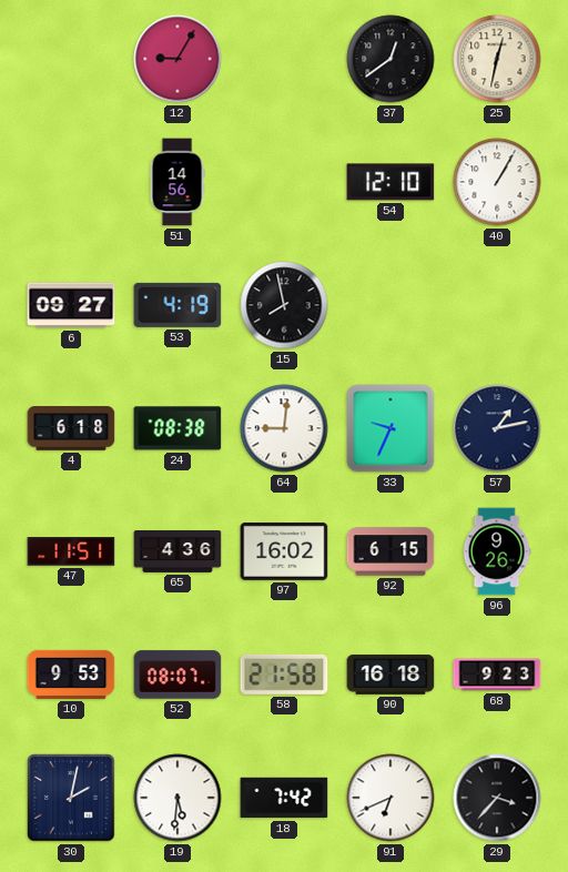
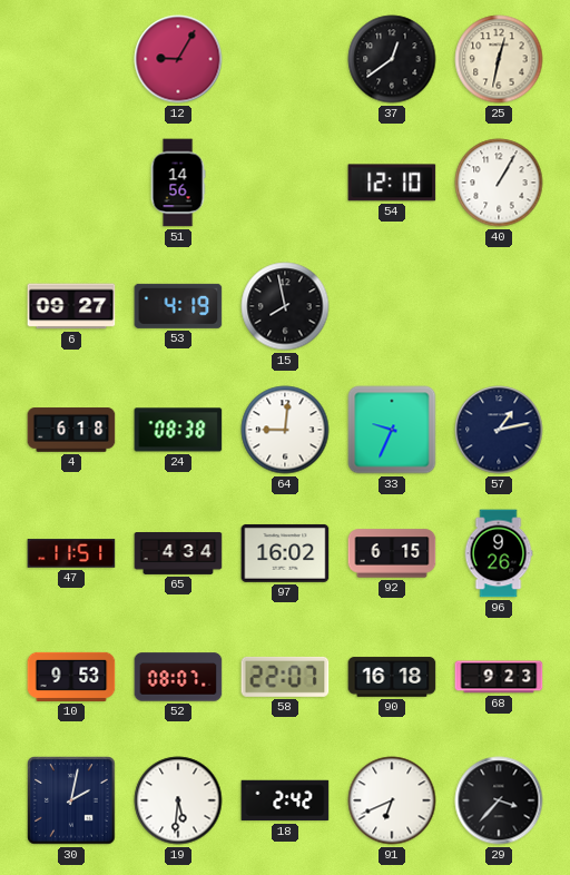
65: 4:36 -> 4:34
58: 21:58 -> 22:07
18: 7:42 -> 2:42
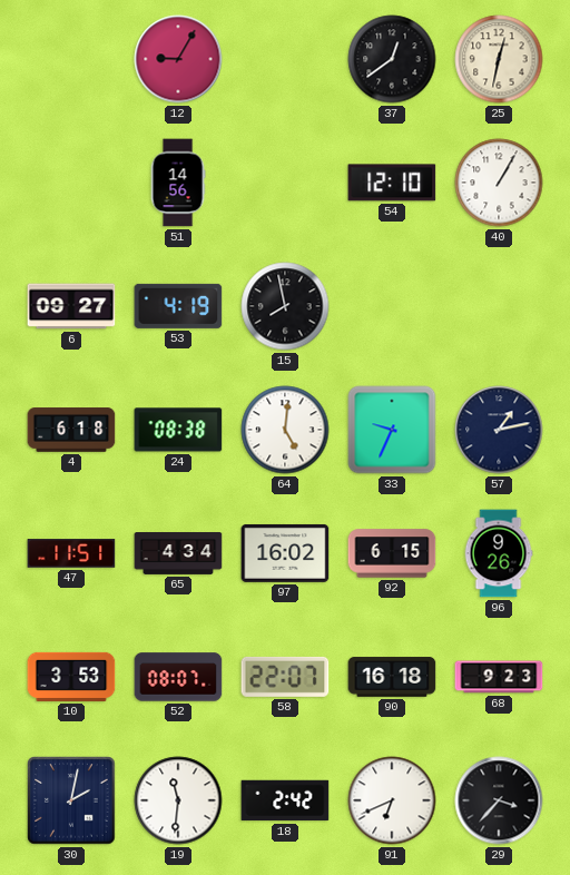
64: 9:01 -> 5:01
10: 9:53 -> 3:53
19: 5:31 -> 11:31
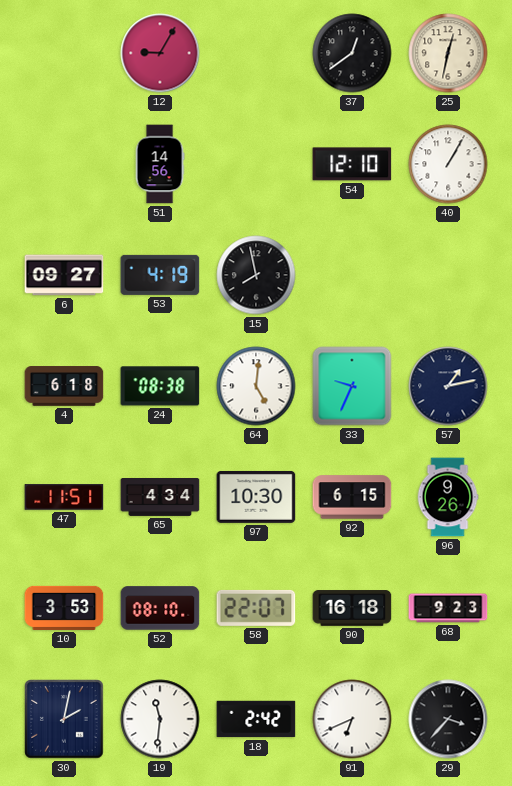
97: 16:02 -> 10:30
52: 08:07 -> 08:10
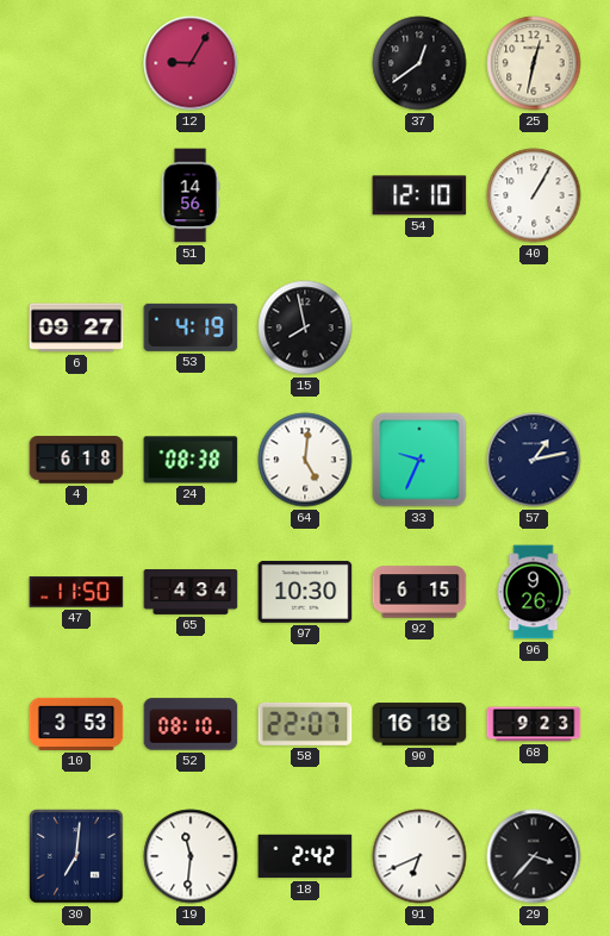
47: 11:51 -> 11:50
30: 2:02 -> 7:01
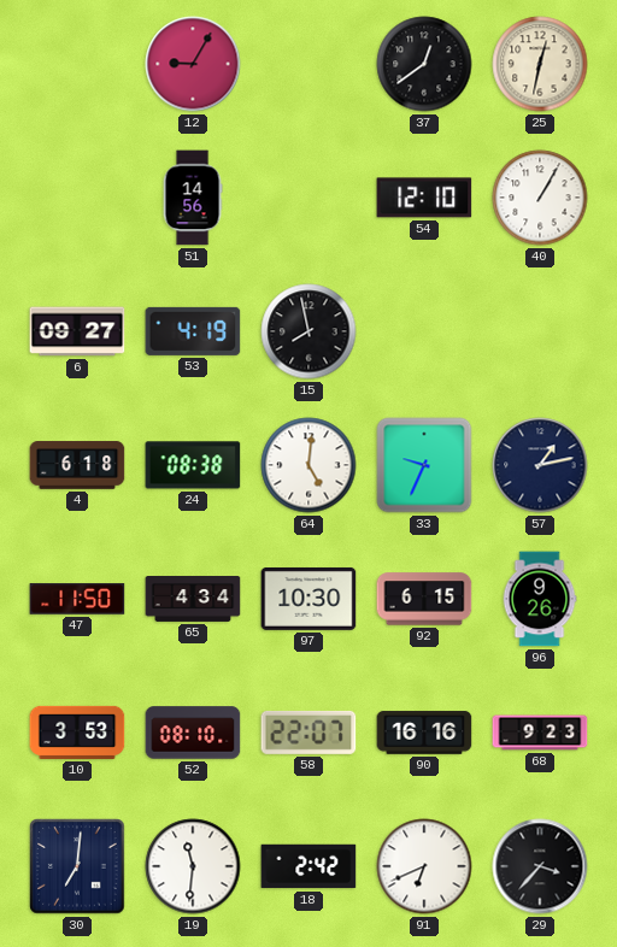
90: 16:18 -> 16:16
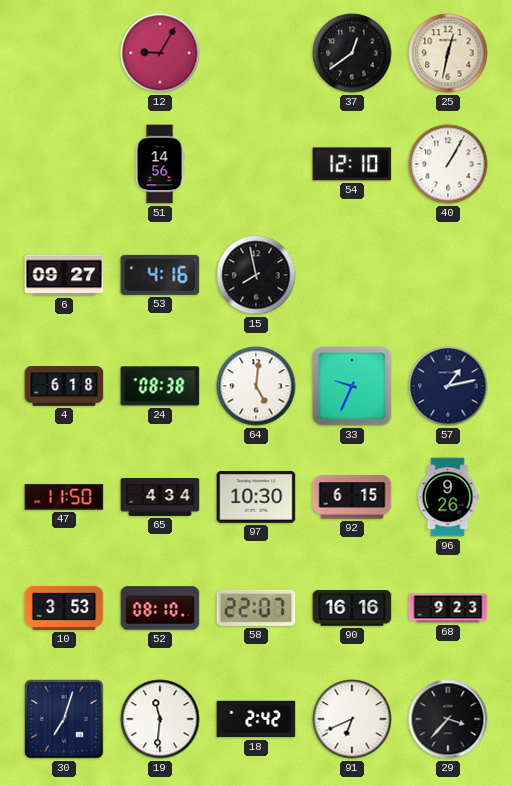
53: 4:19 -> 4:16
30: 7:01 -> 7:03
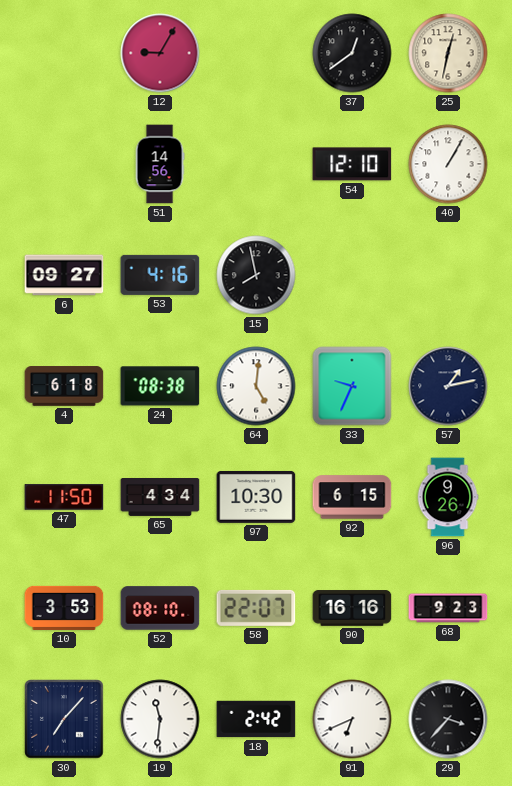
30: 7:03 -> 7:07
